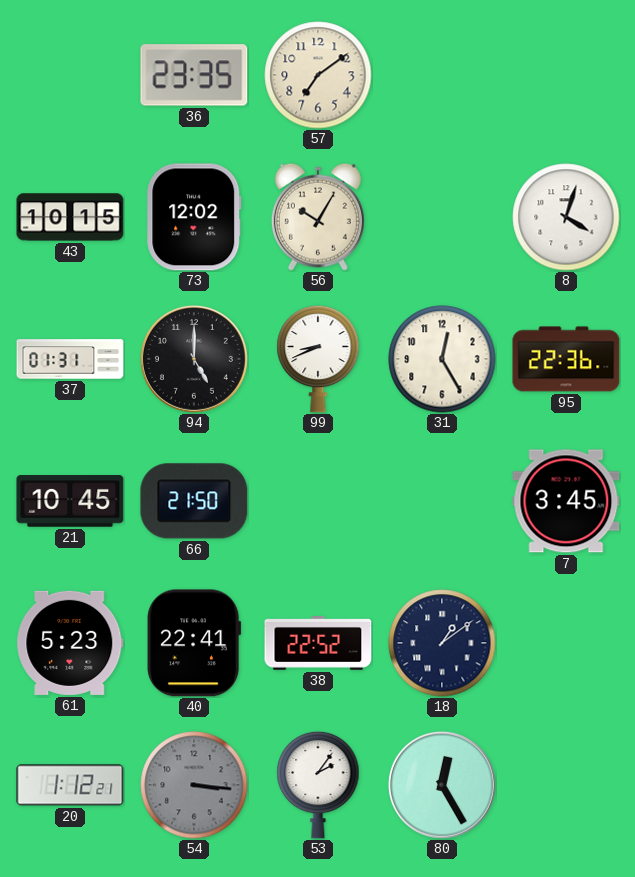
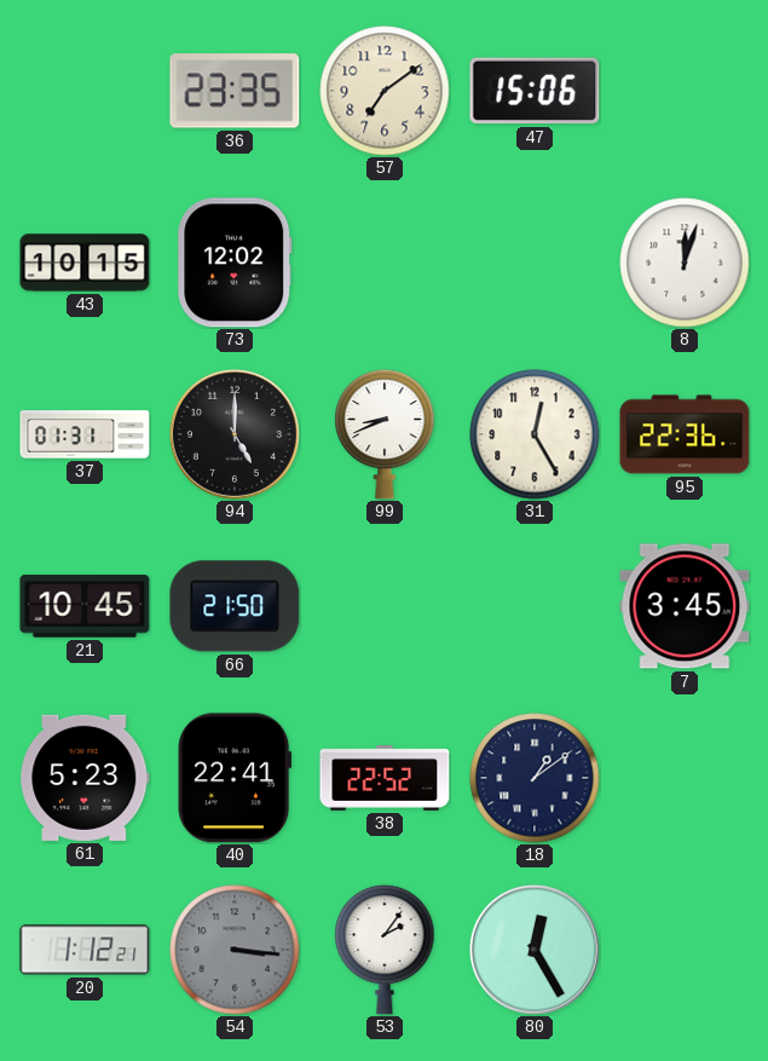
47: none -> 15:06
56: 10:05 -> none
8: 4:03 -> 12:03
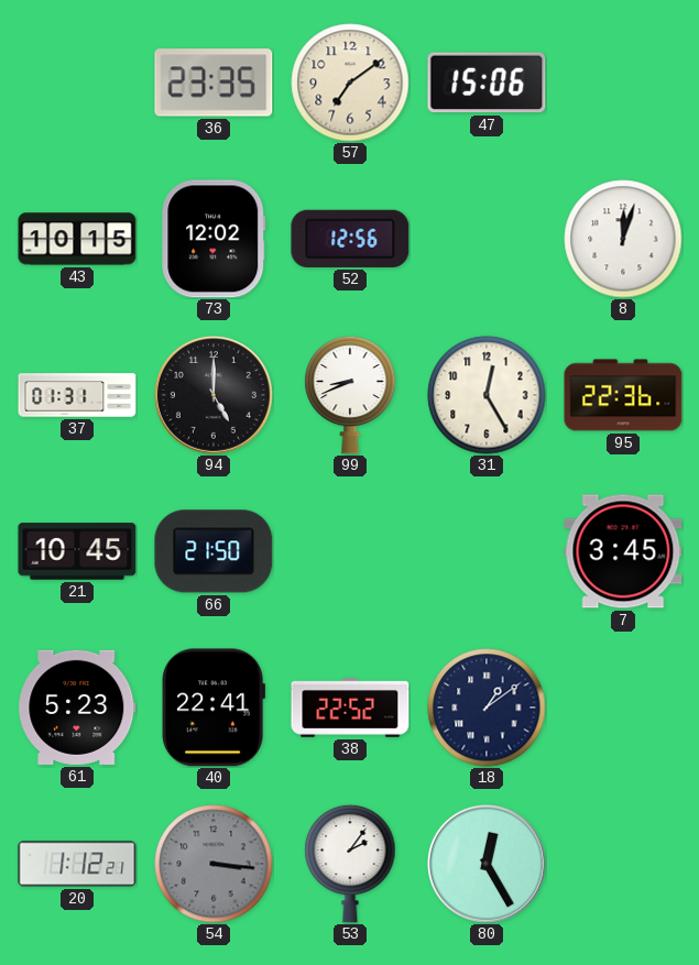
52: none -> 12:56
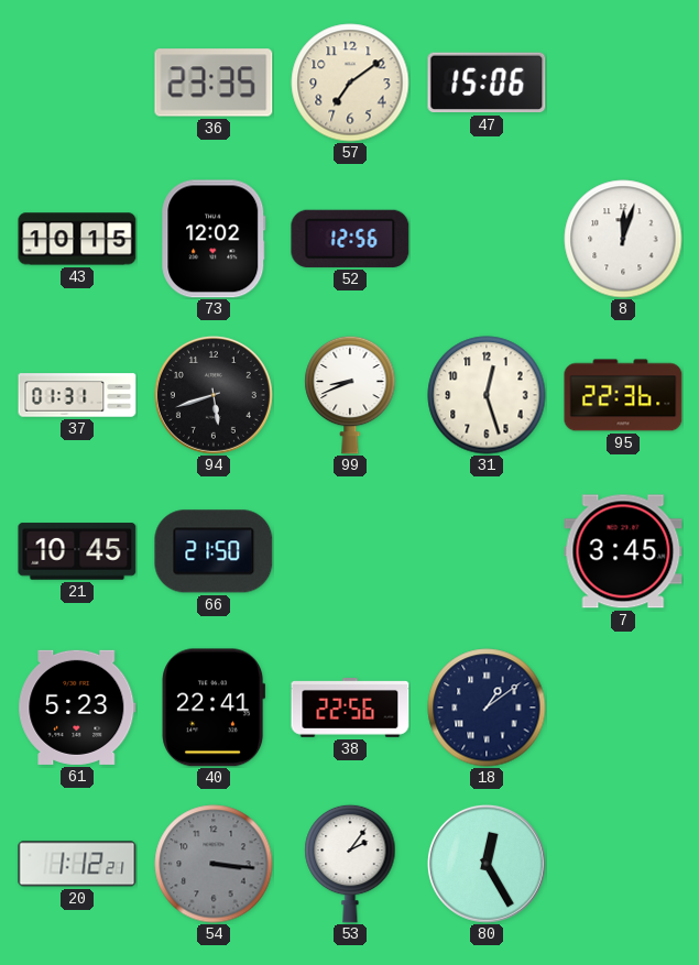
94: 5:00 -> 5:42
31: 12:25 -> 12:27
38: 22:52 -> 22:56
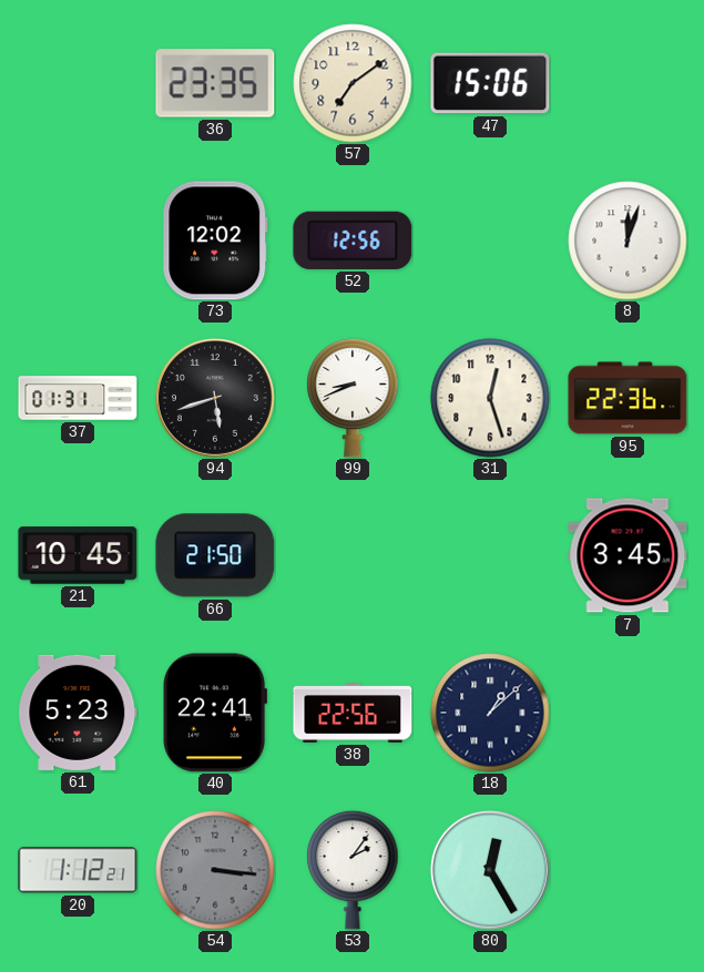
43: 10:15 -> none
18: 1:09 -> 1:08
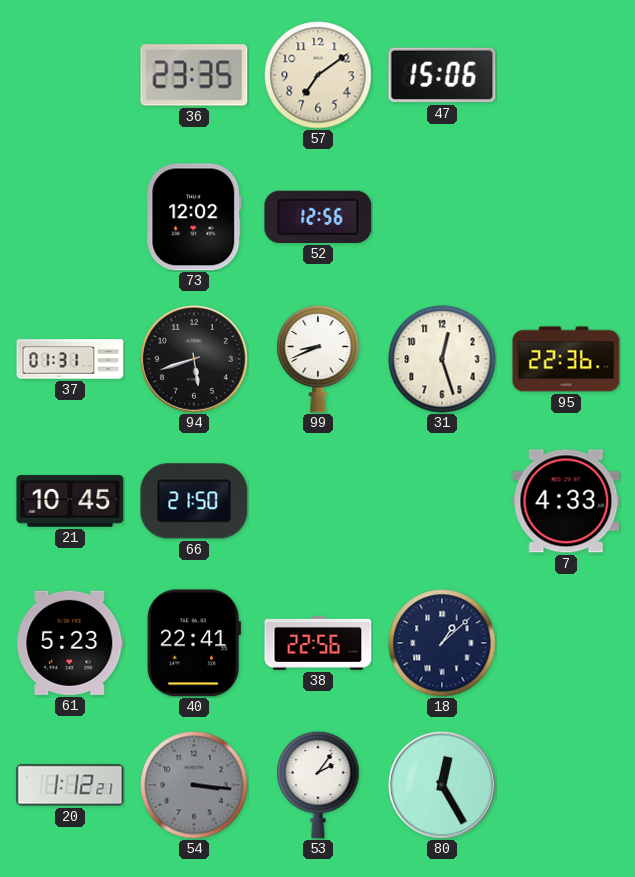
8: 12:03 -> none
7: 3:45 -> 4:33
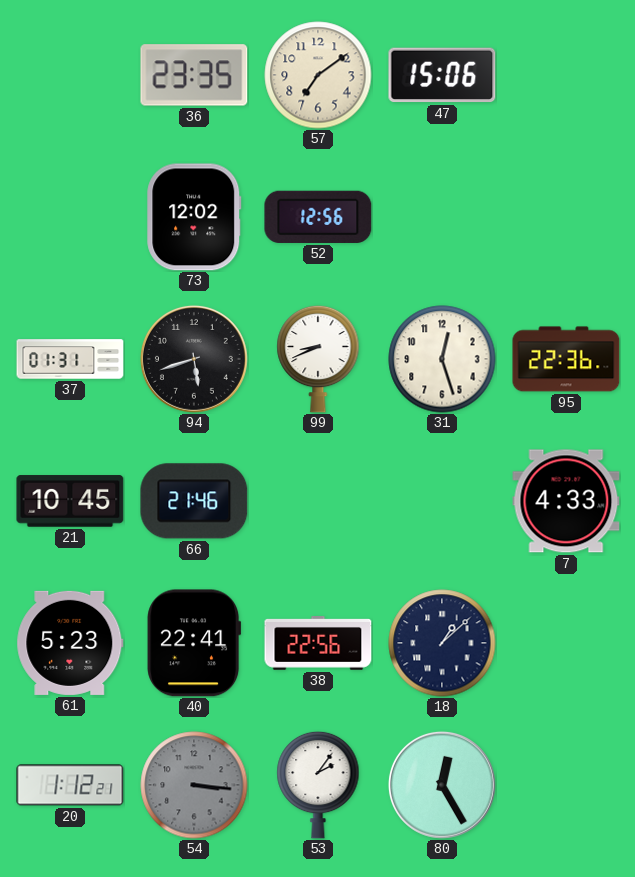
66: 21:50 -> 21:46
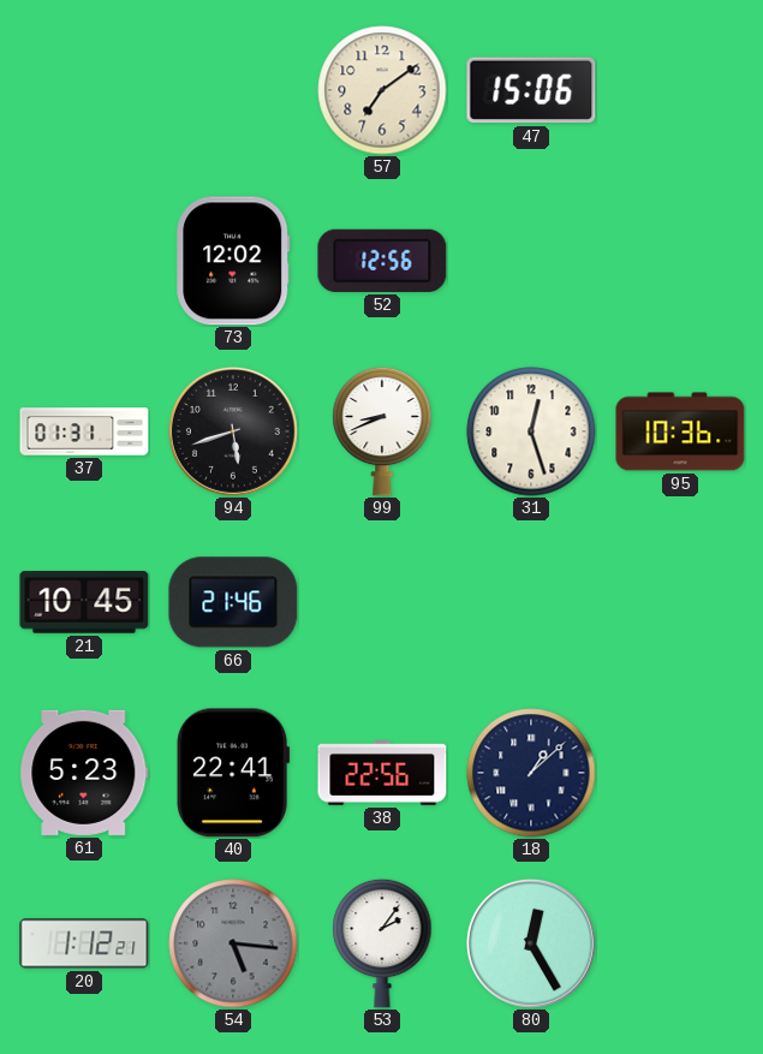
36: 23:35 -> none
95: 22:36 -> 10:36
7: 4:33 -> none
54: 3:16 -> 5:16
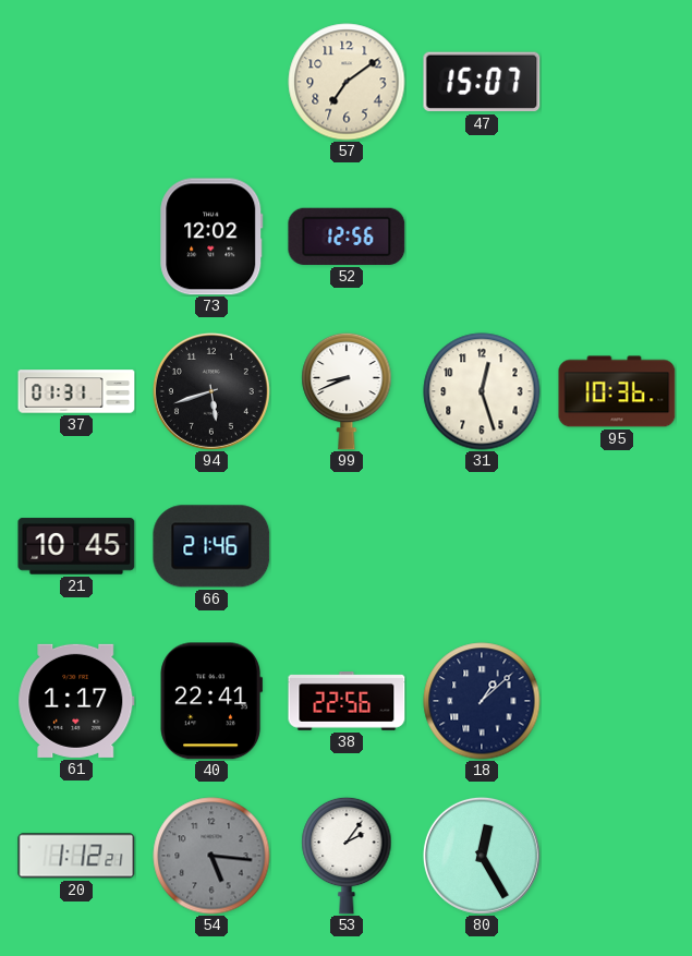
47: 15:06 -> 15:07
61: 5:23 -> 1:17
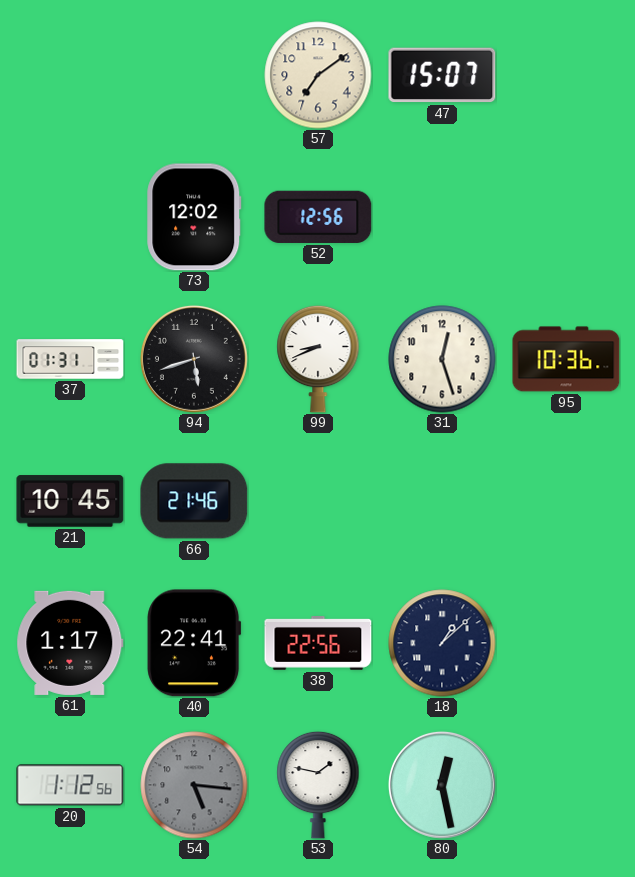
20: 1:12:21 -> 1:12:56
53: 2:06 -> 1:47
80: 12:25 -> 12:28
